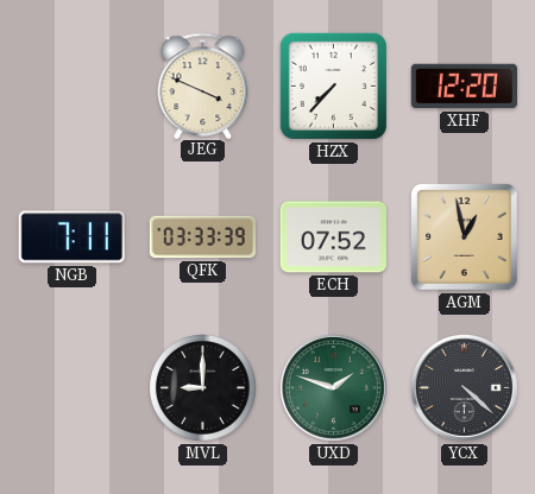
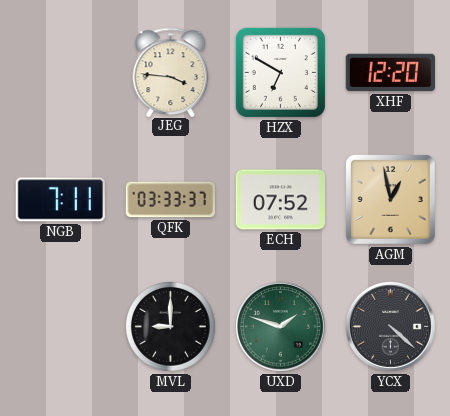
JEG: 3:49 -> 3:46
HZX: 7:37 -> 6:50
QFK: 03:33:39 -> 03:33:37
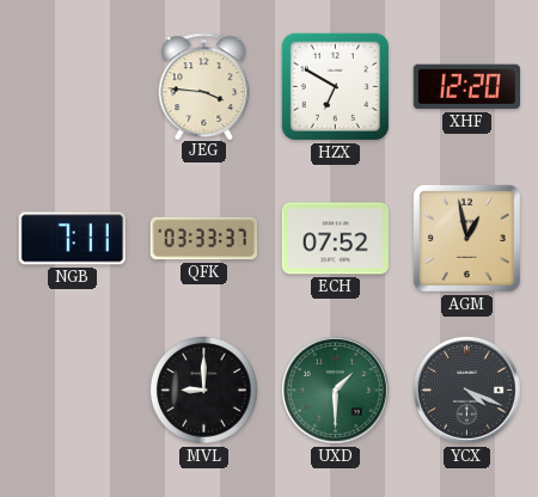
UXD: 1:48 -> 1:30
YCX: 4:22 -> 4:19
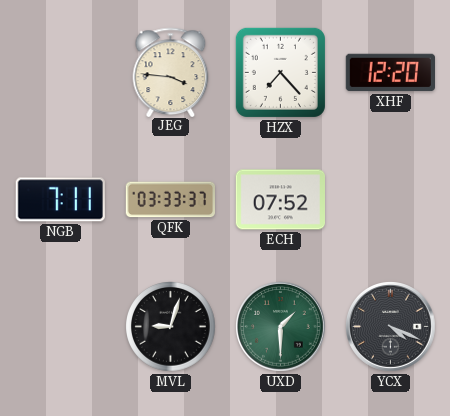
HZX: 6:50 -> 7:23
AGM: 12:58 -> none
MVL: 9:00 -> 9:03
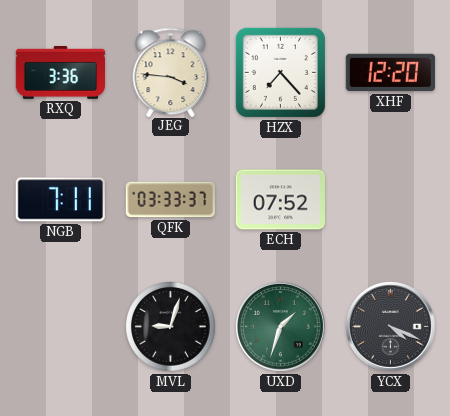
RXQ: none -> 3:36
UXD: 1:30 -> 1:33
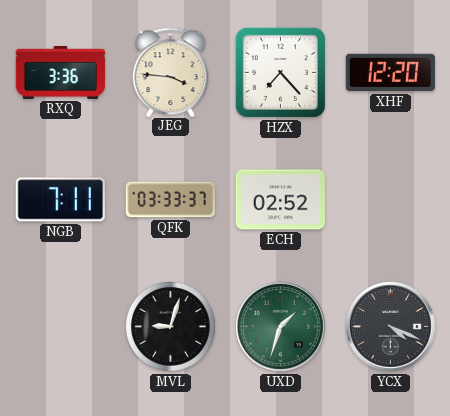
ECH: 07:52 -> 02:52
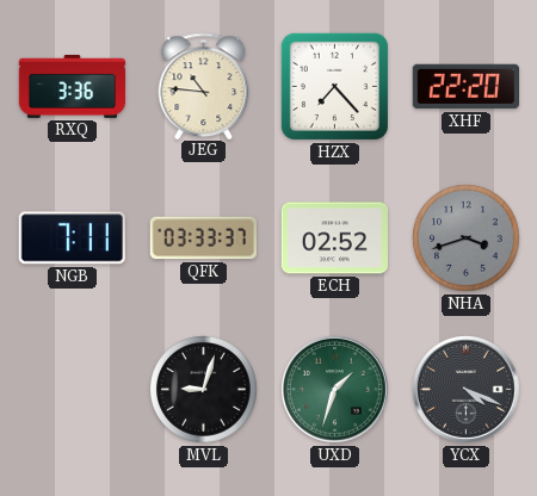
JEG: 3:46 -> 10:46
XHF: 12:20 -> 22:20
NHA: none -> 3:42
